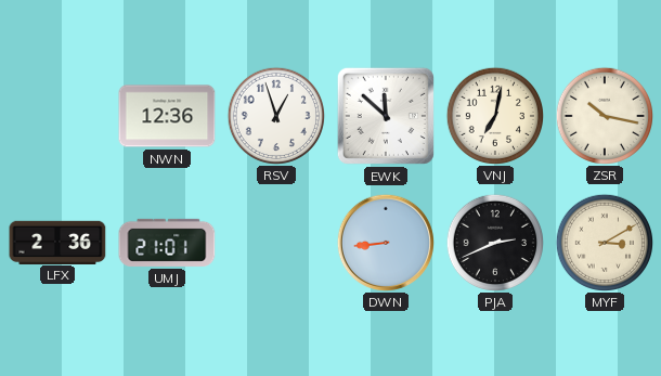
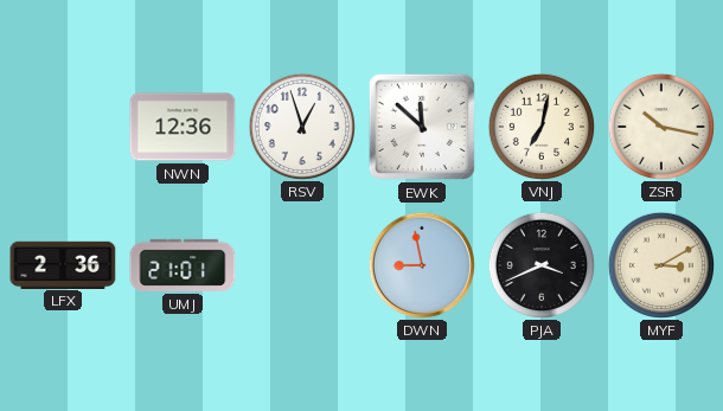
DWN: 8:44 -> 8:58
PJA: 2:41 -> 3:41
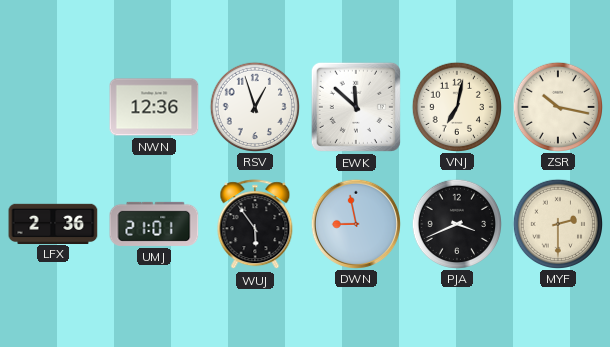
WUJ: none -> 5:54
MYF: 3:10 -> 2:30
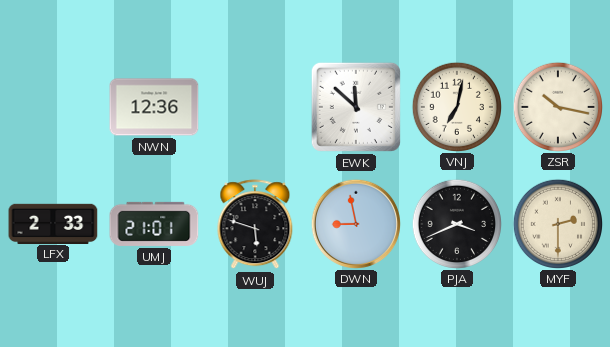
RSV: 12:57 -> none
LFX: 2:36 -> 2:33
WUJ: 5:54 -> 5:48
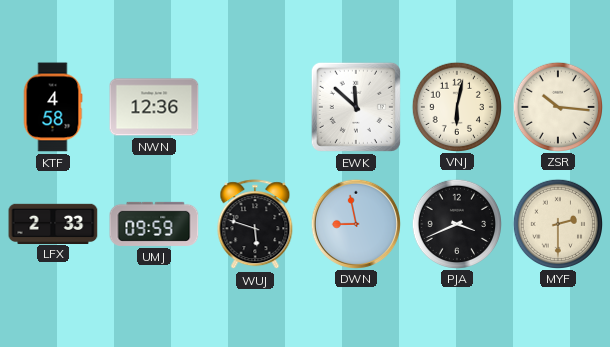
KTF: none -> 4:58
VNJ: 7:02 -> 6:02
ZSR: 10:17 -> 10:16
UMJ: 21:01 -> 09:59
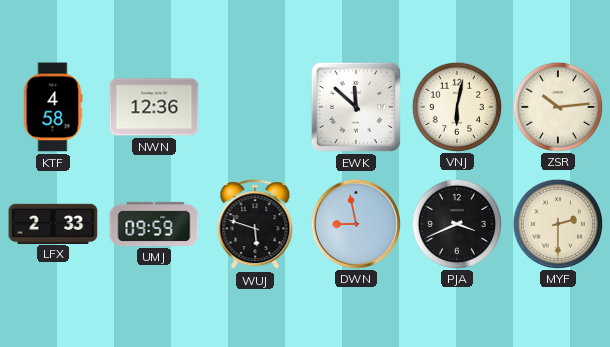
ZSR: 10:16 -> 10:14
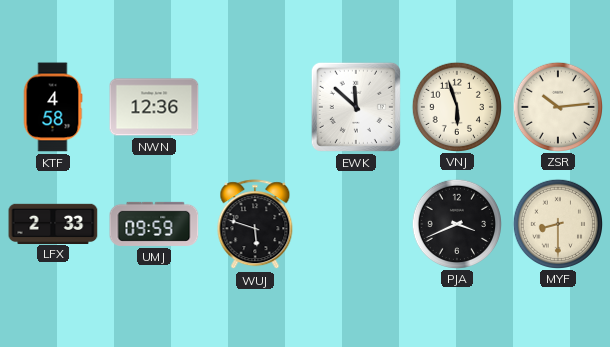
VNJ: 6:02 -> 5:57
DWN: 8:58 -> none
MYF: 2:30 -> 8:30
